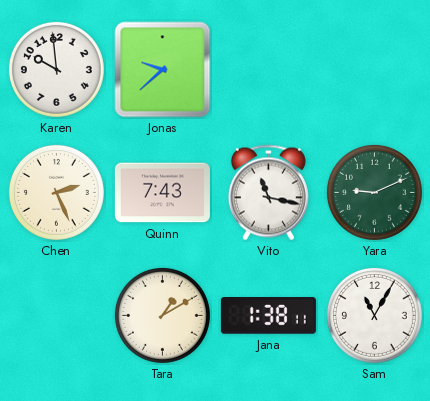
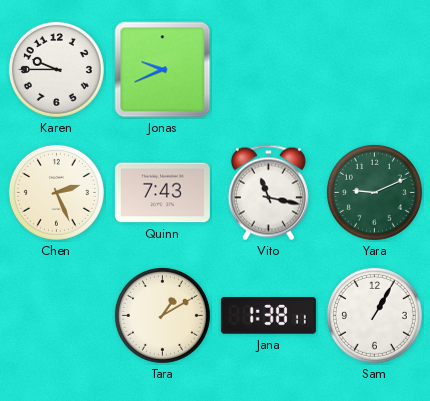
Karen: 9:59 -> 9:45
Jonas: 9:38 -> 9:41
Sam: 11:05 -> 1:05
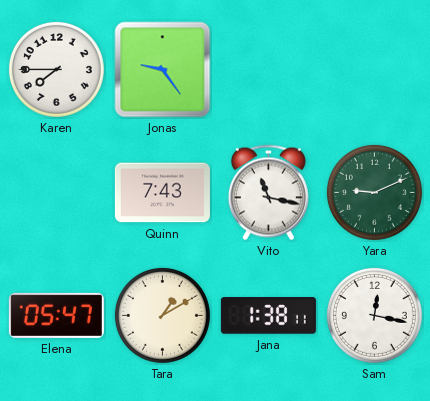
Karen: 9:45 -> 7:45
Jonas: 9:41 -> 9:24
Chen: 2:26 -> none
Elena: none -> 05:47
Sam: 1:05 -> 12:17
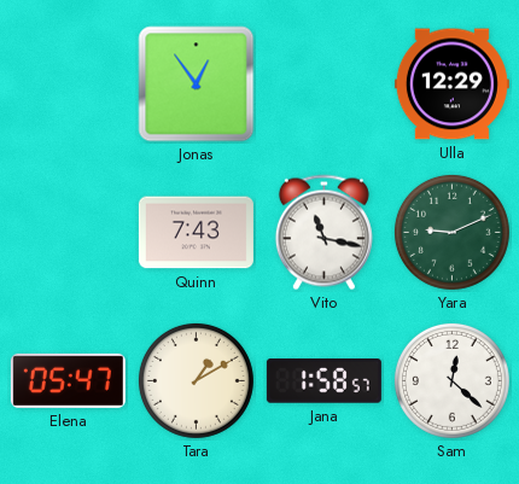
Karen: 7:45 -> none
Jonas: 9:24 -> 12:54
Ulla: none -> 12:29
Jana: 1:38 -> 1:58
Sam: 12:17 -> 12:22
